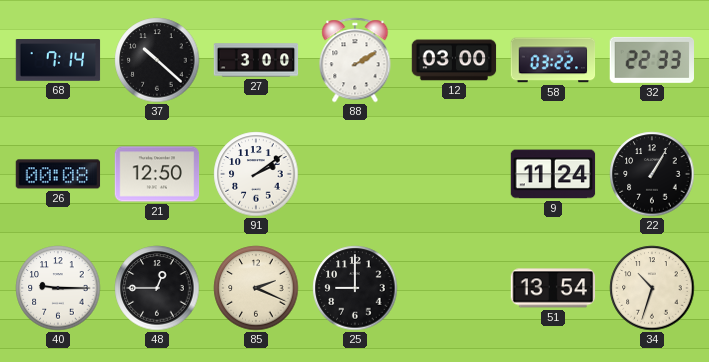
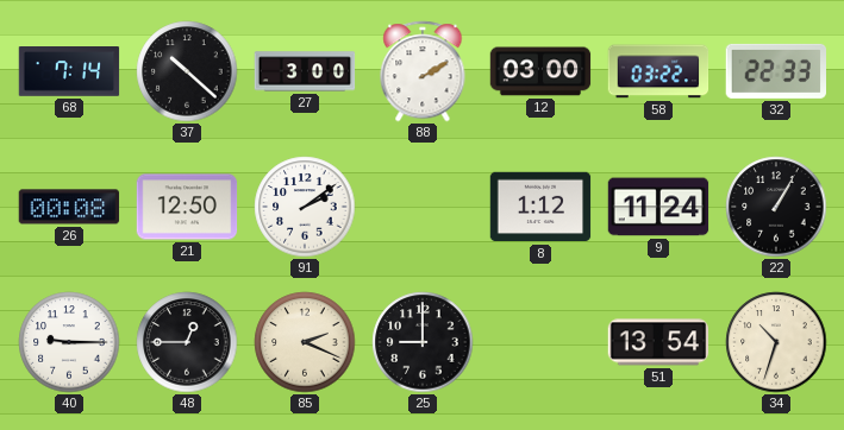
8: none -> 1:12
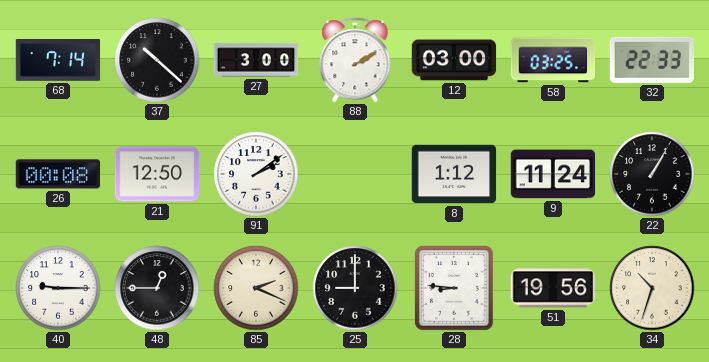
58: 03:22 -> 03:25
28: none -> 8:46
51: 13:54 -> 19:56
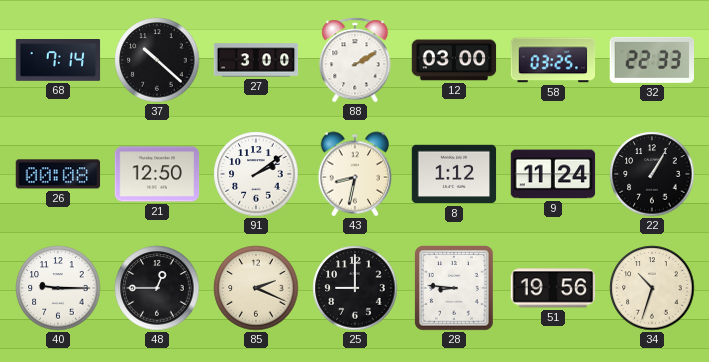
43: none -> 8:32
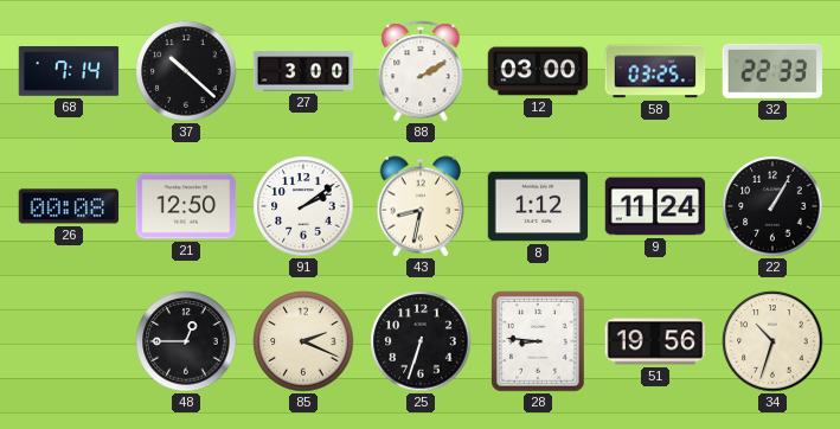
40: 9:15 -> none
25: 9:00 -> 6:33
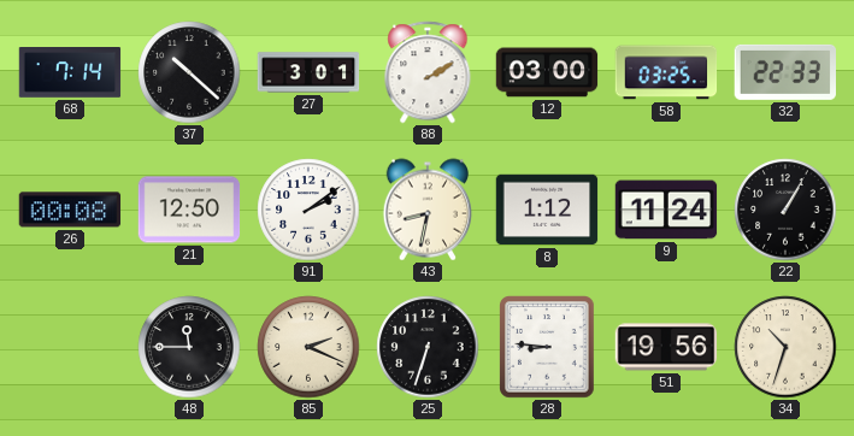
27: 3:00 -> 3:01
48: 12:45 -> 11:45
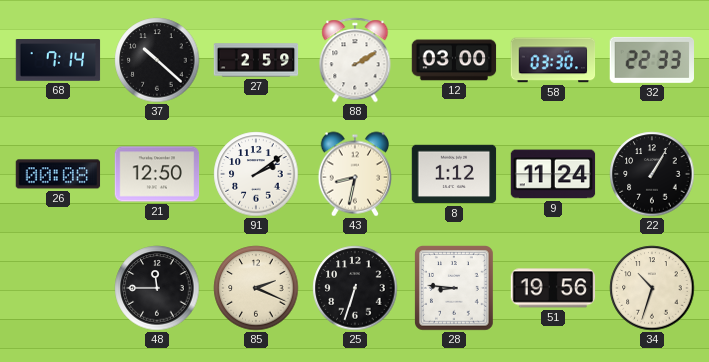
27: 3:01 -> 2:59
58: 03:25 -> 03:30
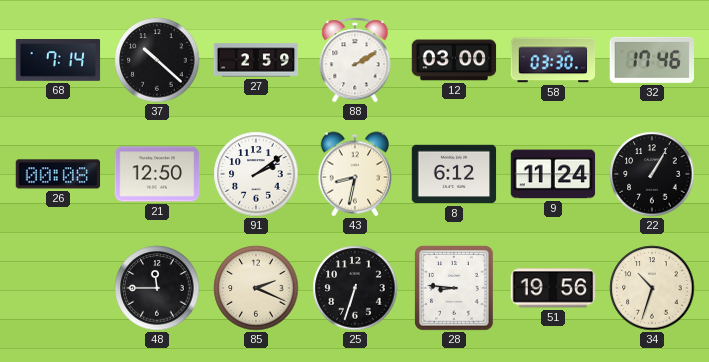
32: 22:33 -> 17:46
8: 1:12 -> 6:12
